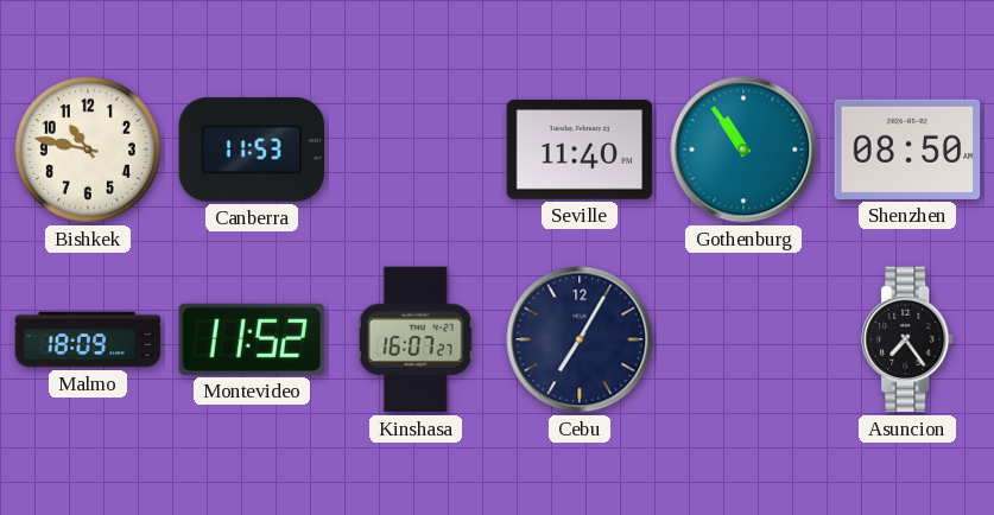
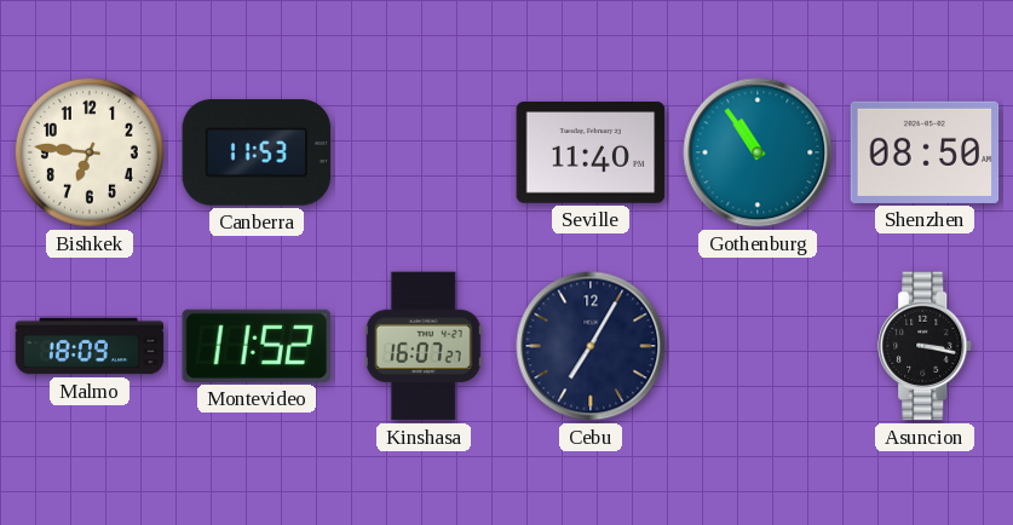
Bishkek: 10:47 -> 6:46
Asuncion: 7:24 -> 3:17
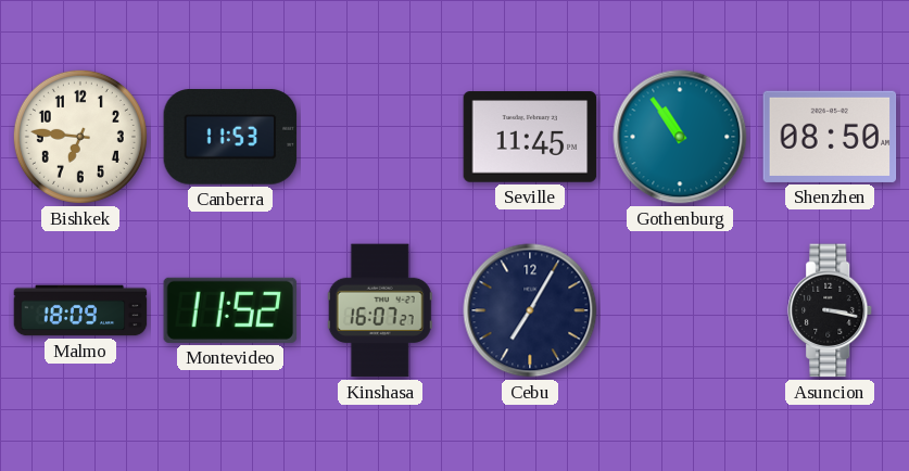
Seville: 11:40 -> 11:45
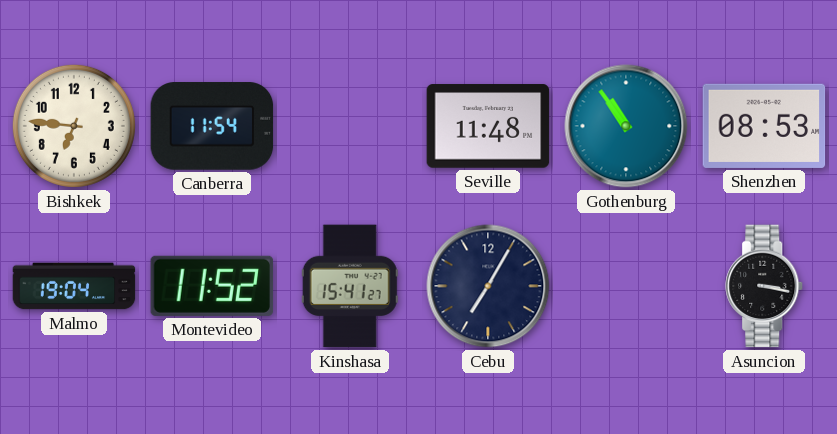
Canberra: 11:53 -> 11:54
Seville: 11:45 -> 11:48
Shenzhen: 08:50 -> 08:53
Malmo: 18:09 -> 19:04
Kinshasa: 16:07 -> 15:41
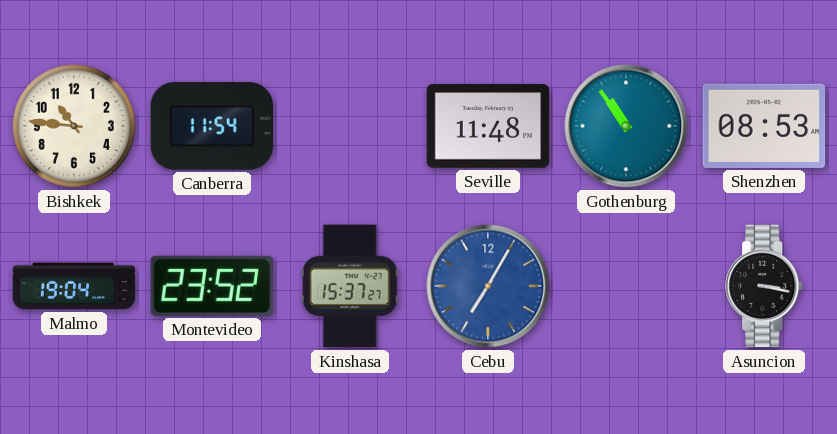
Bishkek: 6:46 -> 10:46
Montevideo: 11:52 -> 23:52
Kinshasa: 15:41 -> 15:37
Cebu dial: navy -> blue
